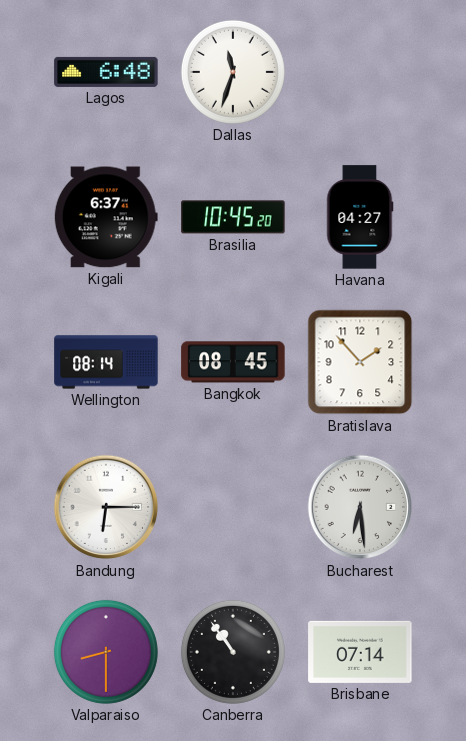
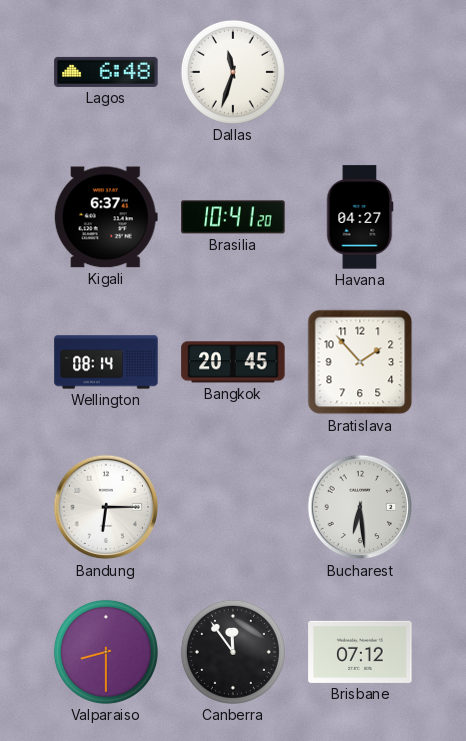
Brasilia: 10:45 -> 10:41
Bangkok: 08:45 -> 20:45
Canberra: 10:54 -> 11:54
Brisbane: 07:14 -> 07:12
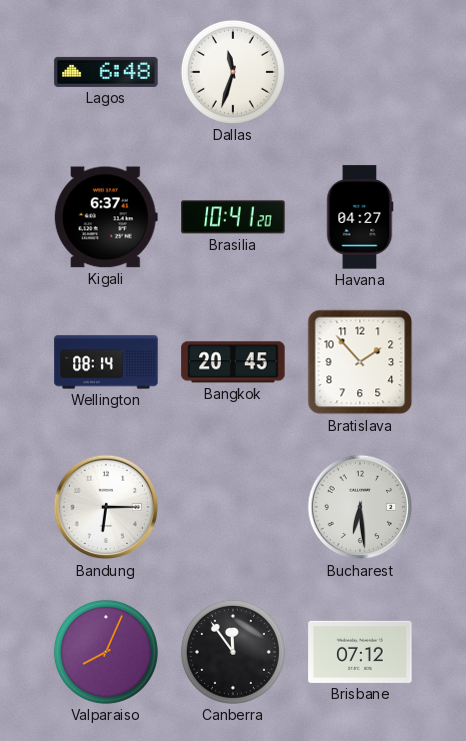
Valparaiso: 8:30 -> 8:04
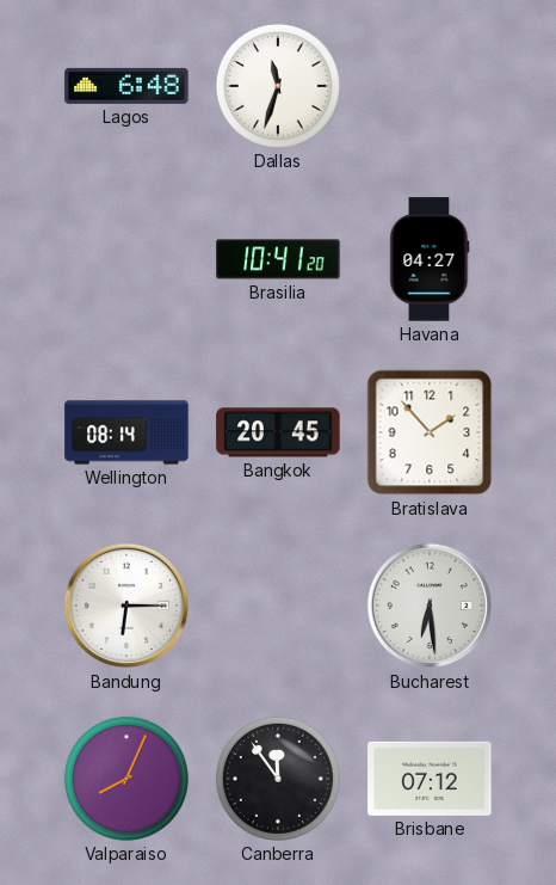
Kigali: 6:37 -> none
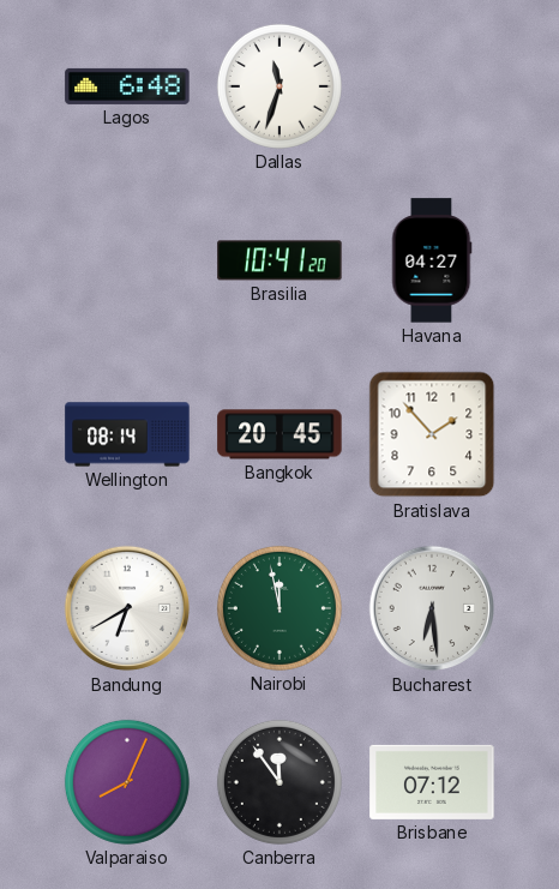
Bandung: 6:15 -> 6:40
Nairobi: none -> 11:58
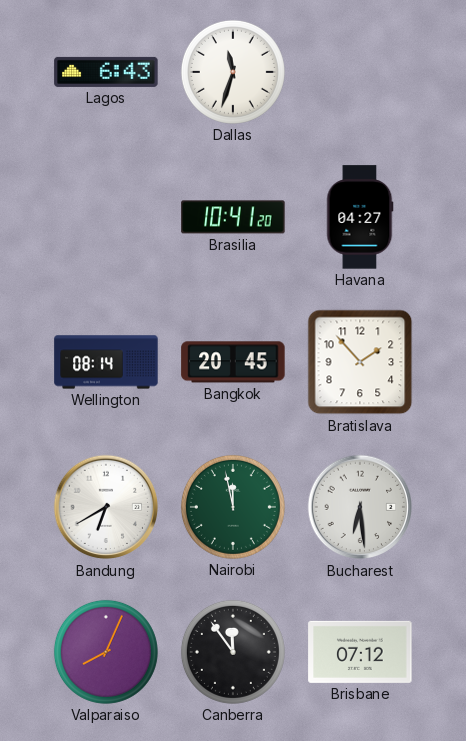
Lagos: 6:48 -> 6:43
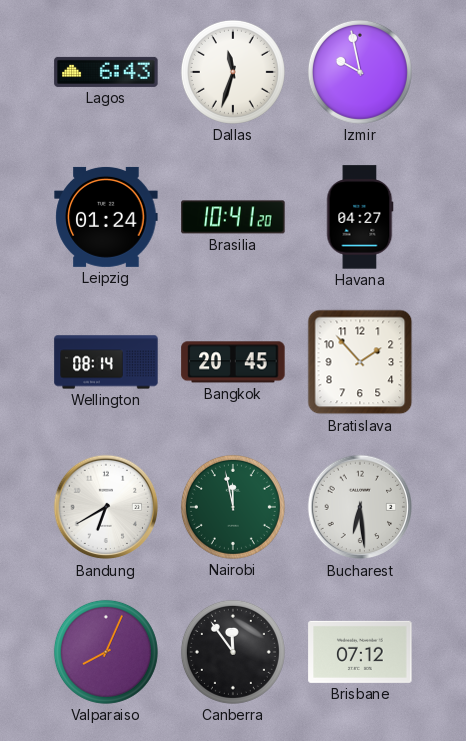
Izmir: none -> 9:58
Leipzig: none -> 01:24
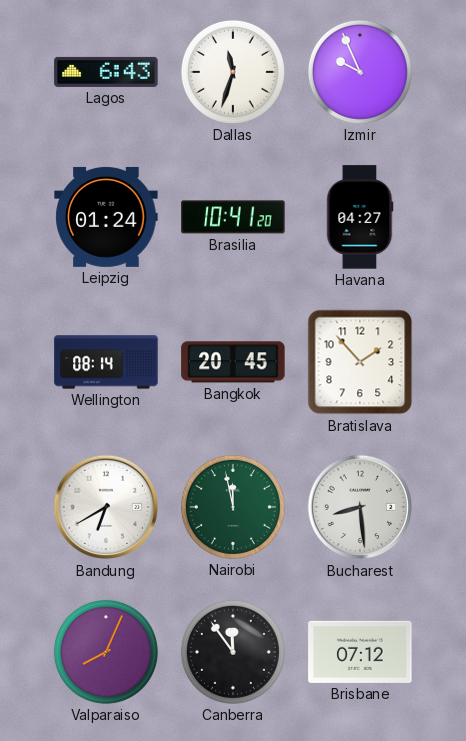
Izmir: 9:58 -> 9:56
Bucharest: 6:29 -> 8:29
